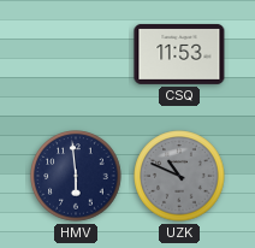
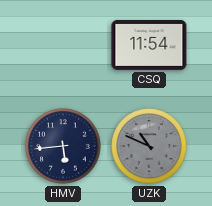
CSQ: 11:53 -> 11:54
HMV: 5:59 -> 5:44
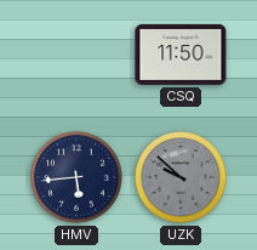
CSQ: 11:54 -> 11:50
UZK: 10:49 -> 9:52
